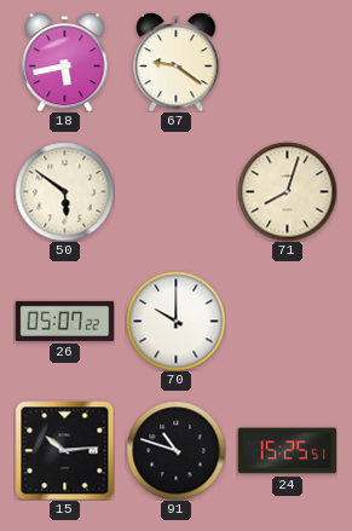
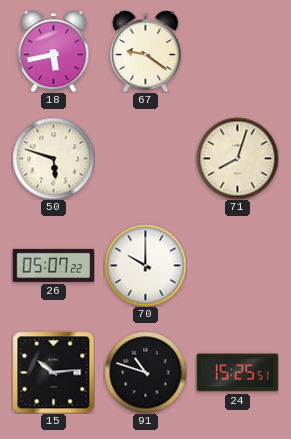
50: 5:51 -> 5:48
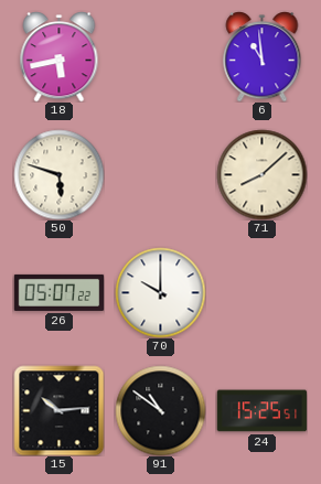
67: 9:21 -> none
6: none -> 10:59
71: 8:03 -> 8:08
91: 10:48 -> 10:51
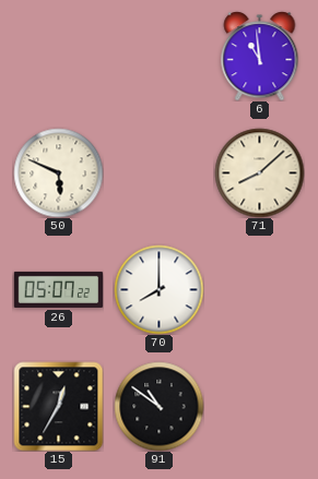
18: 5:43 -> none
50: 5:48 -> 5:49
70: 10:00 -> 8:00
15: 10:14 -> 12:35
24: 15:25 -> none
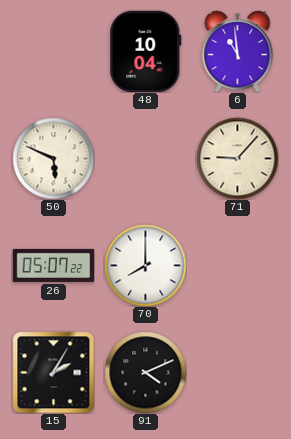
48: none -> 10:04
71: 8:08 -> 9:07
15: 12:35 -> 2:05
91: 10:51 -> 4:11
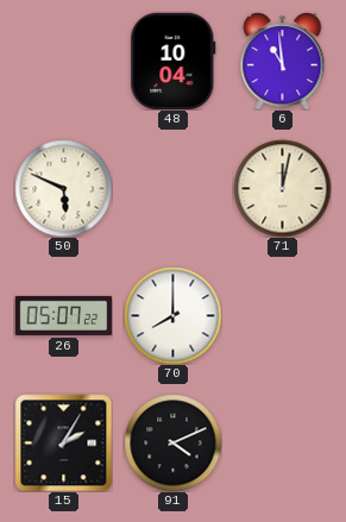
71: 9:07 -> 12:02
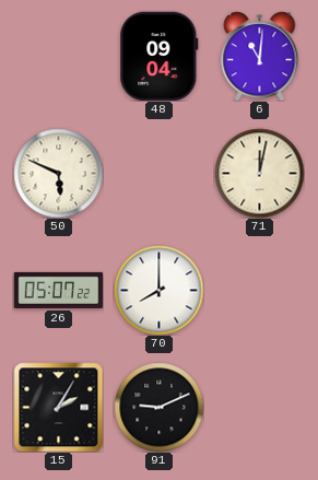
48: 10:04 -> 09:04
6: 10:59 -> 11:01
91: 4:11 -> 9:11
